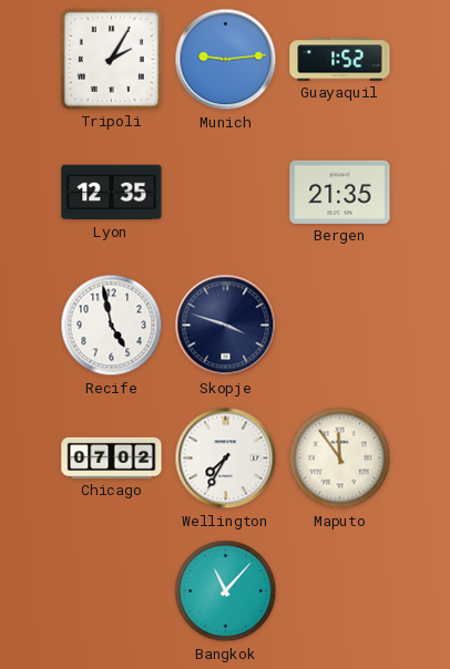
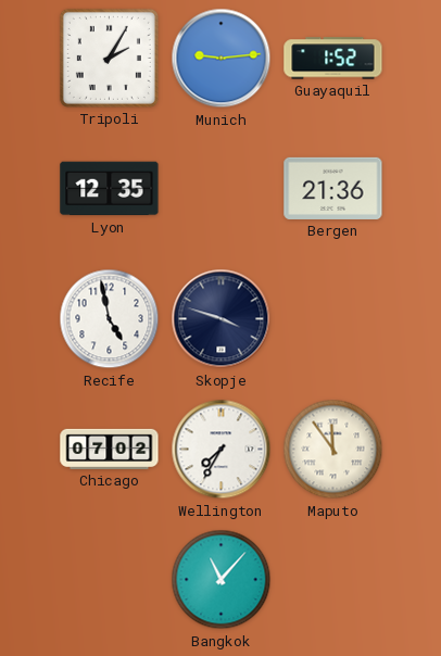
Bergen: 21:35 -> 21:36
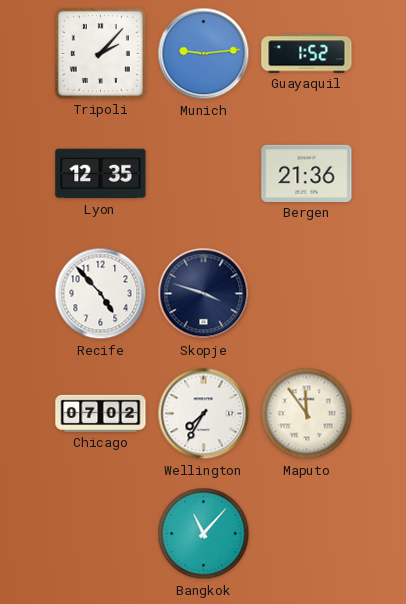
Tripoli: 2:05 -> 2:07
Recife: 4:58 -> 4:53
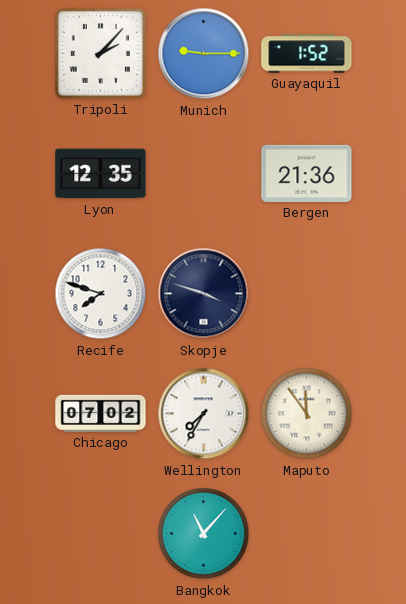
Munich: 9:14 -> 9:15
Recife: 4:53 -> 7:48
